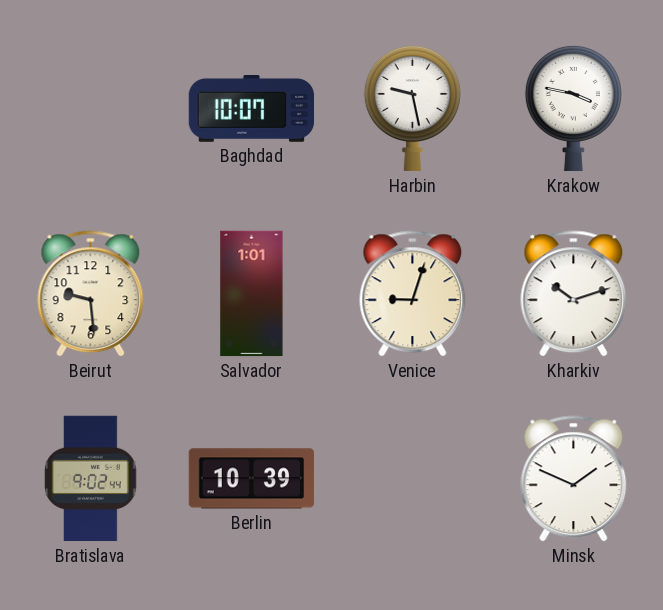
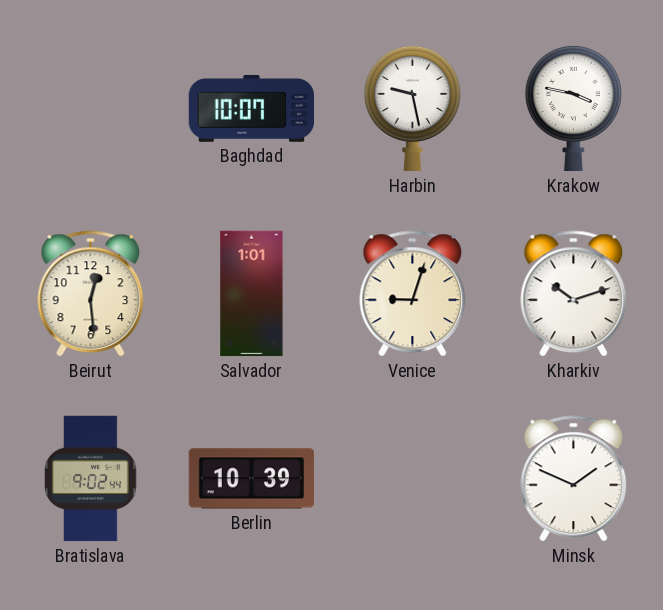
Beirut: 9:29 -> 12:29
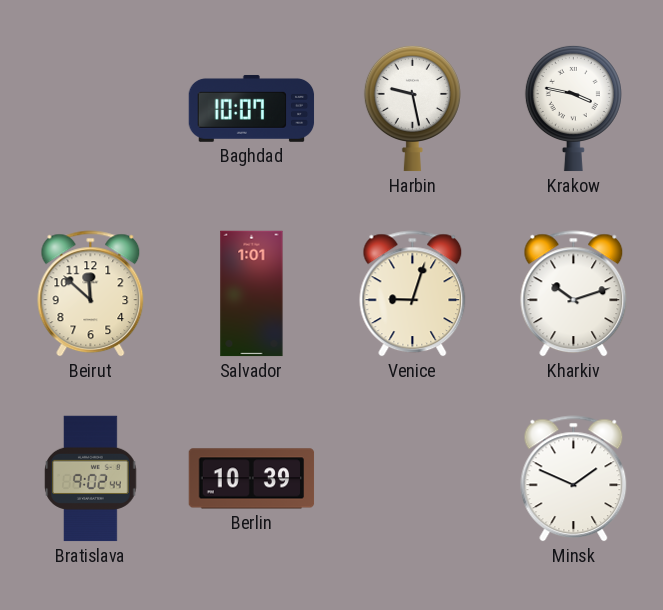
Beirut: 12:29 -> 11:52
